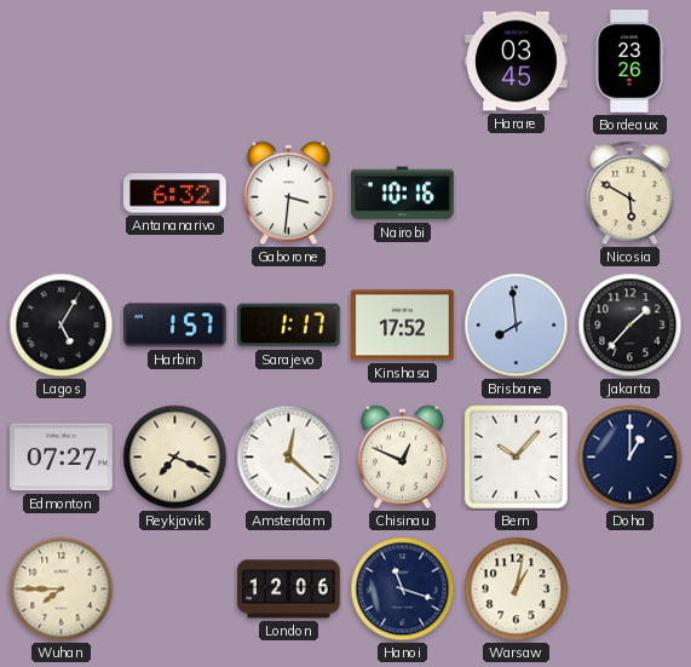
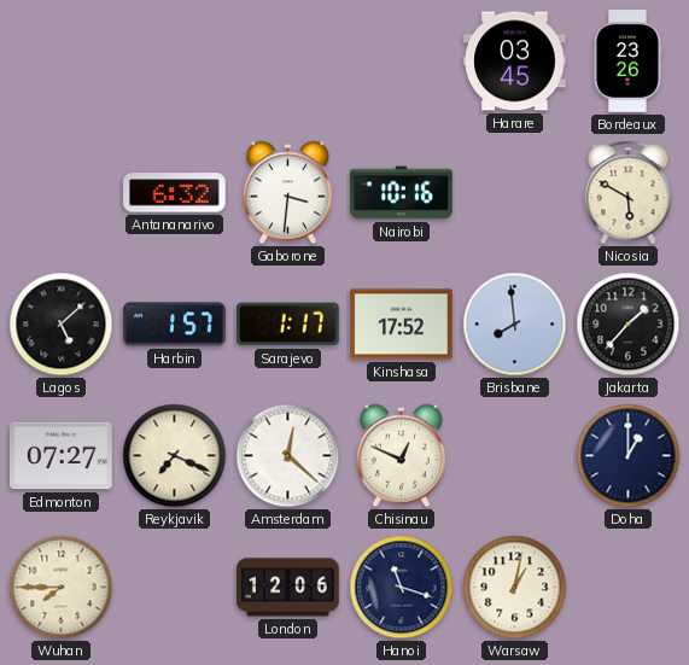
Lagos: 5:05 -> 5:08
Bern: 10:07 -> none
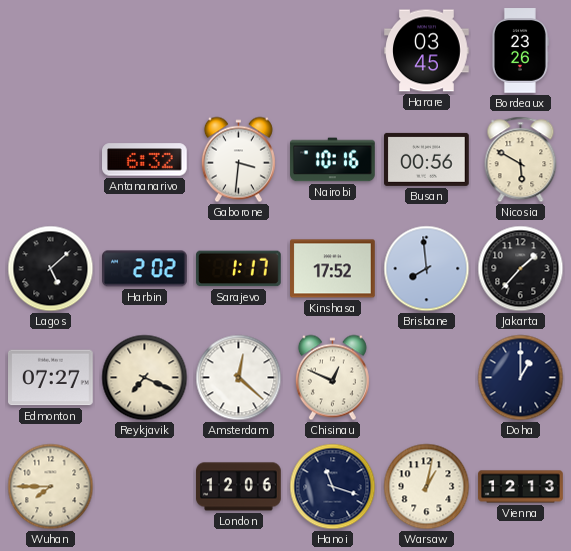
Busan: none -> 00:56
Harbin: 1:57 -> 2:02
Vienna: none -> 12:13
